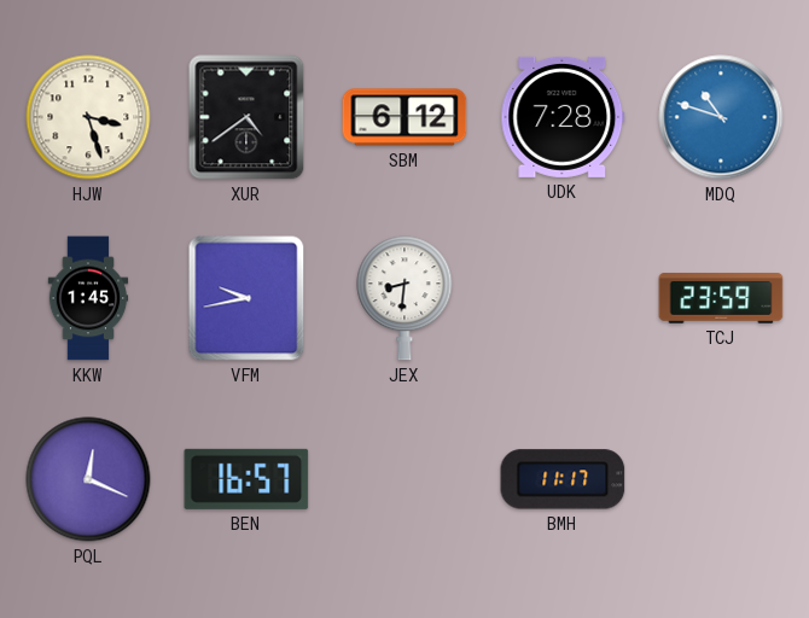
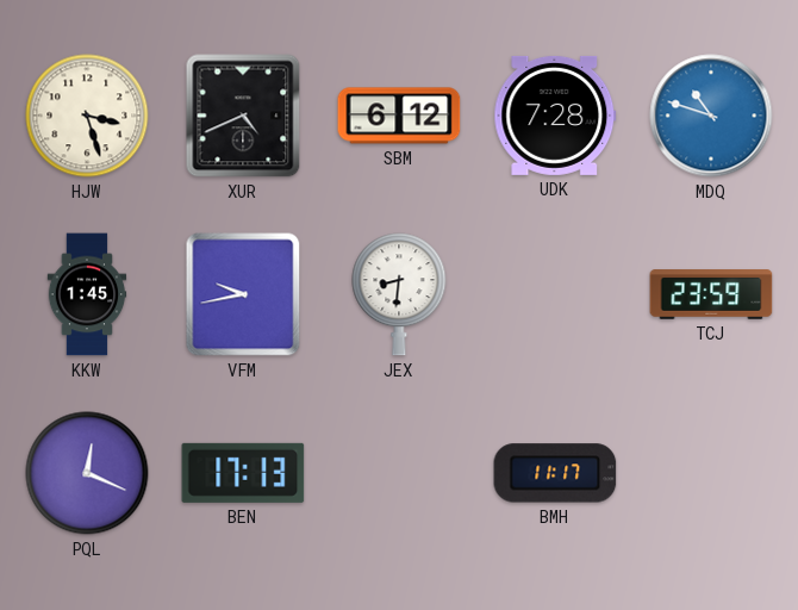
XUR: 4:39 -> 4:41
BEN: 16:57 -> 17:13
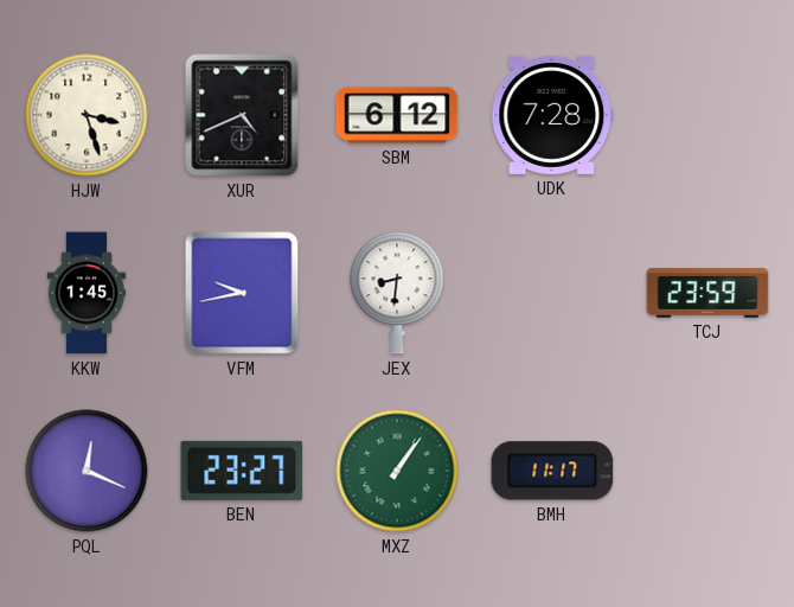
MDQ: 10:48 -> none
BEN: 17:13 -> 23:27
MXZ: none -> 1:06
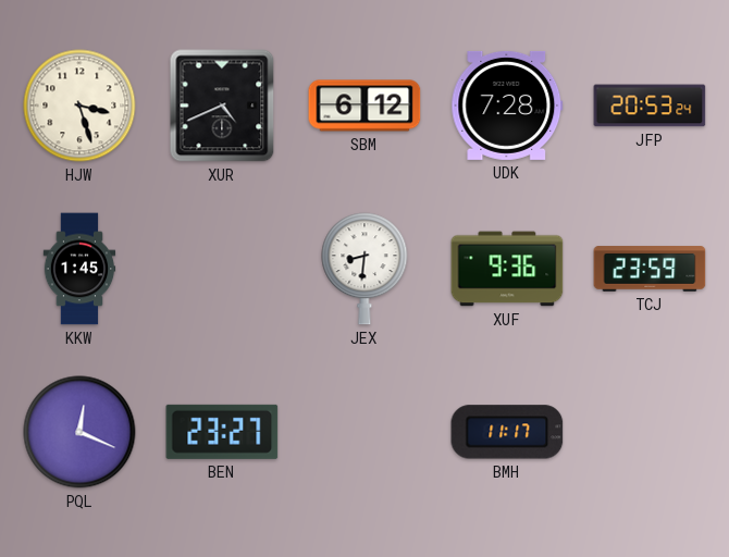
JFP: none -> 20:53
VFM: 9:43 -> none
XUF: none -> 9:36
MXZ: 1:06 -> none
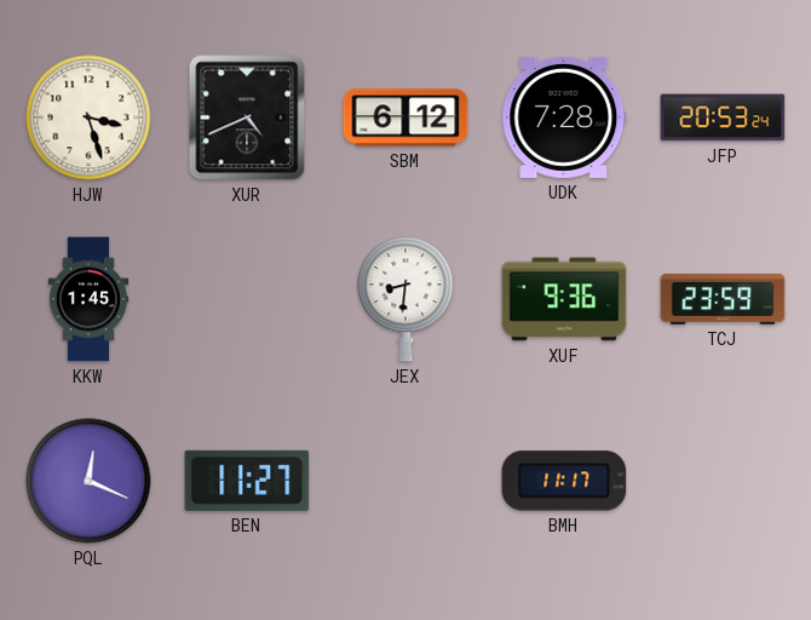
BEN: 23:27 -> 11:27
